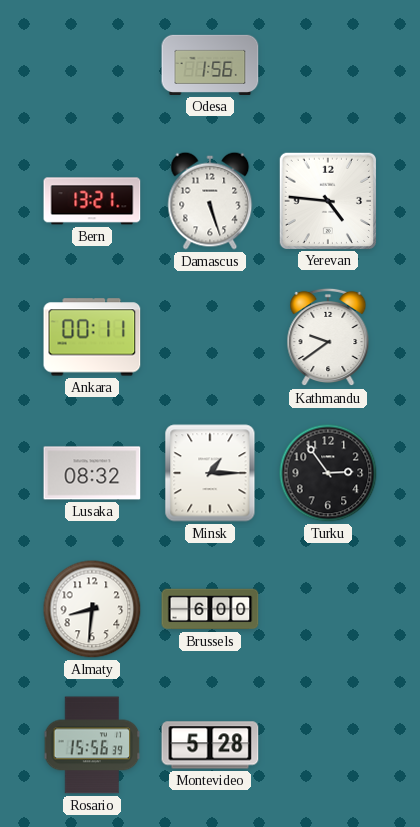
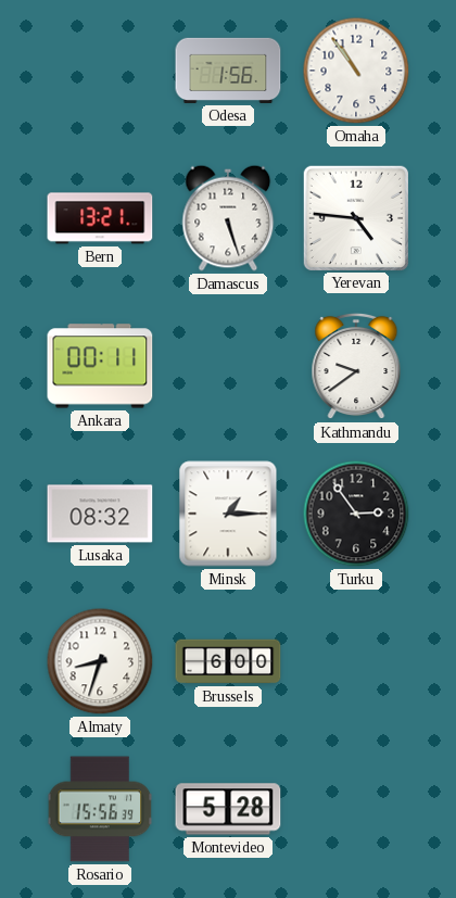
Omaha: none -> 10:54
Almaty: 8:31 -> 8:33
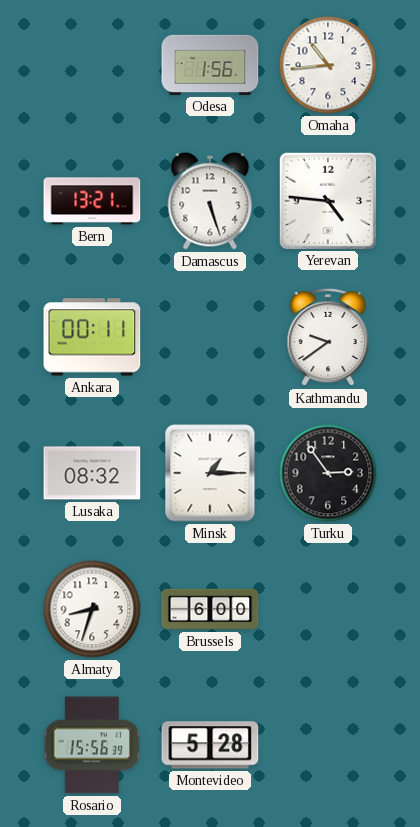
Omaha: 10:54 -> 10:44
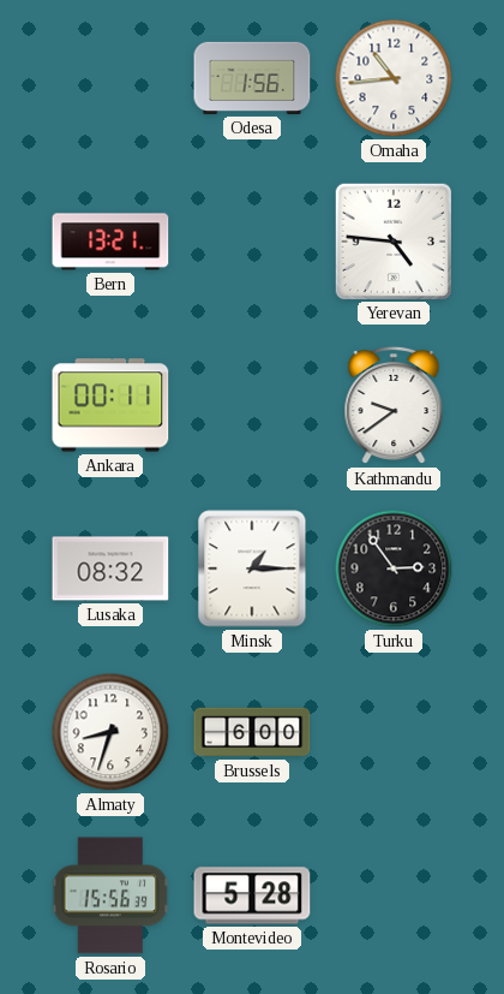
Damascus: 5:27 -> none
